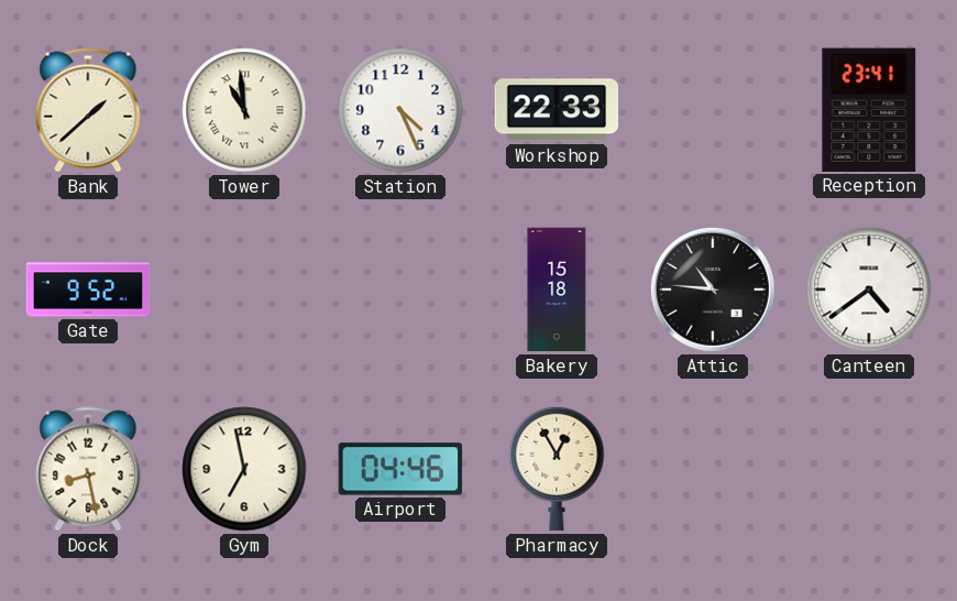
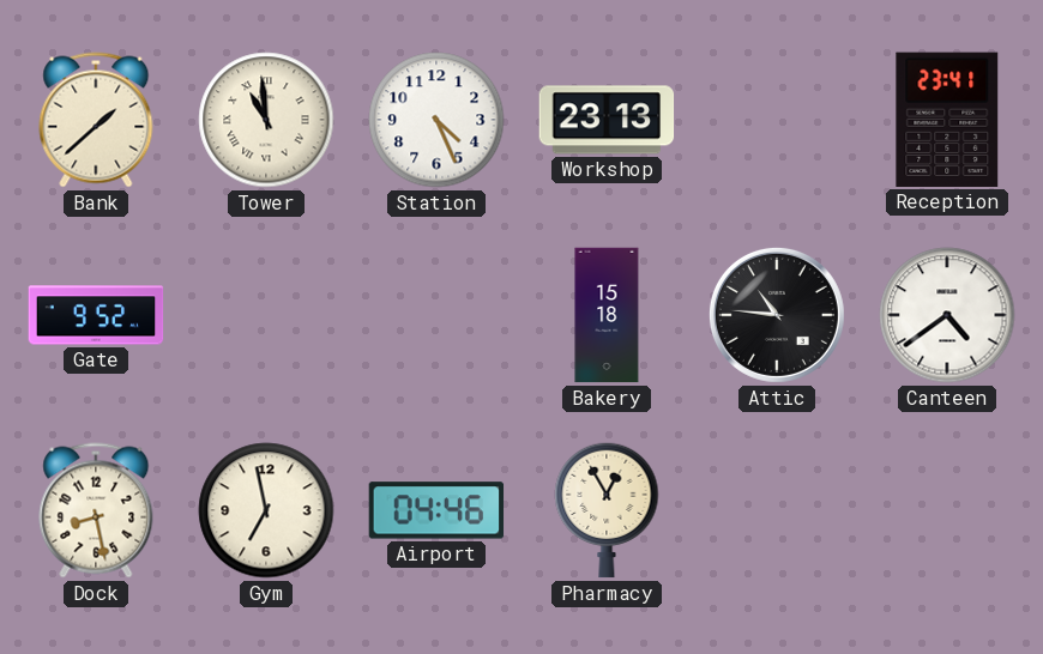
Workshop: 22:33 -> 23:13
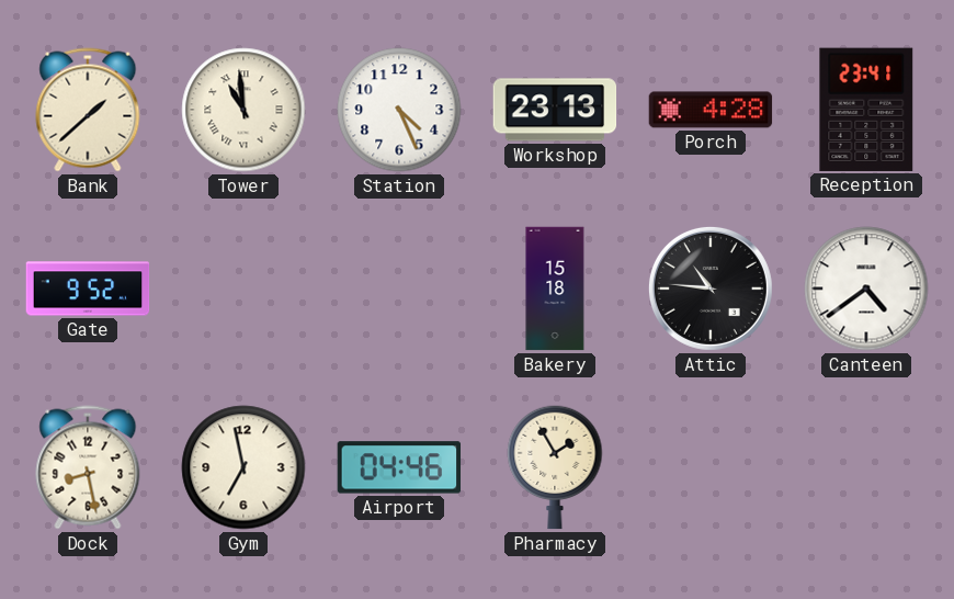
Porch: none -> 4:28
Pharmacy: 12:55 -> 1:55
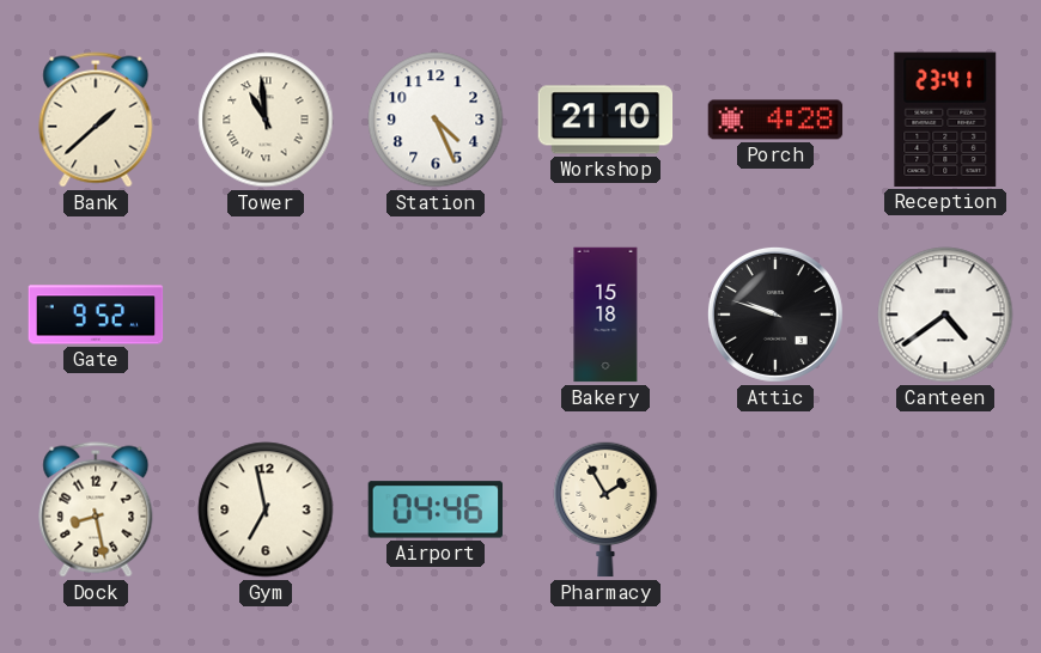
Workshop: 23:13 -> 21:10
Attic: 10:46 -> 9:48
